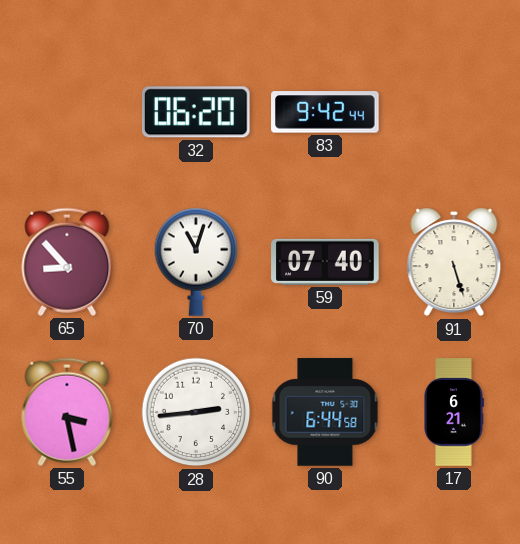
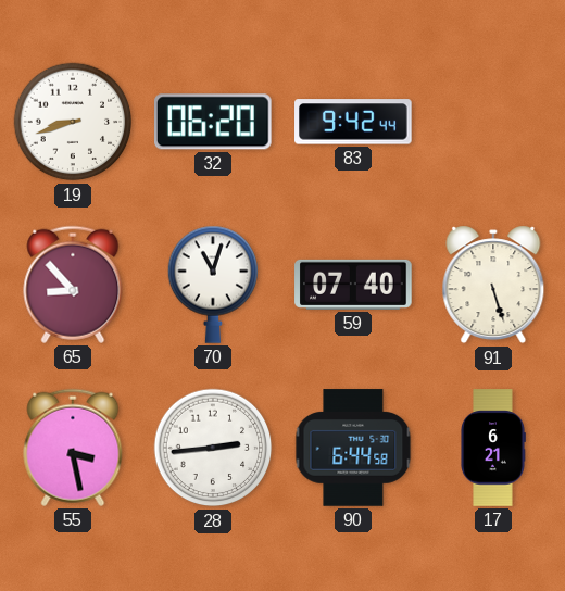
19: none -> 8:42
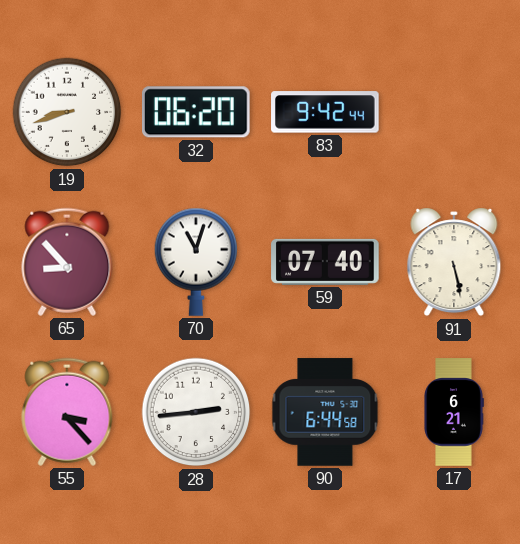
91: 5:27 -> 5:28
55: 3:28 -> 3:23
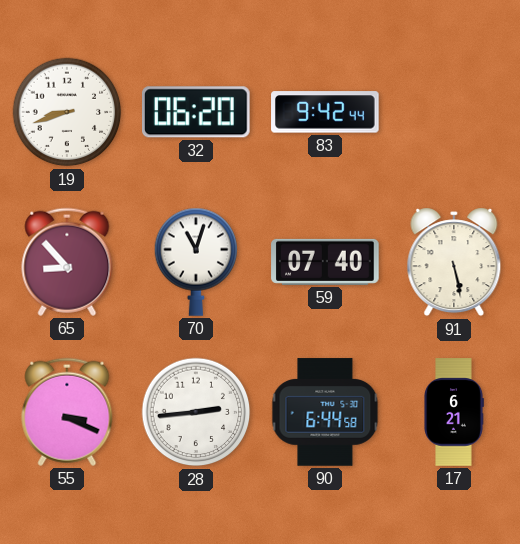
55: 3:23 -> 3:19
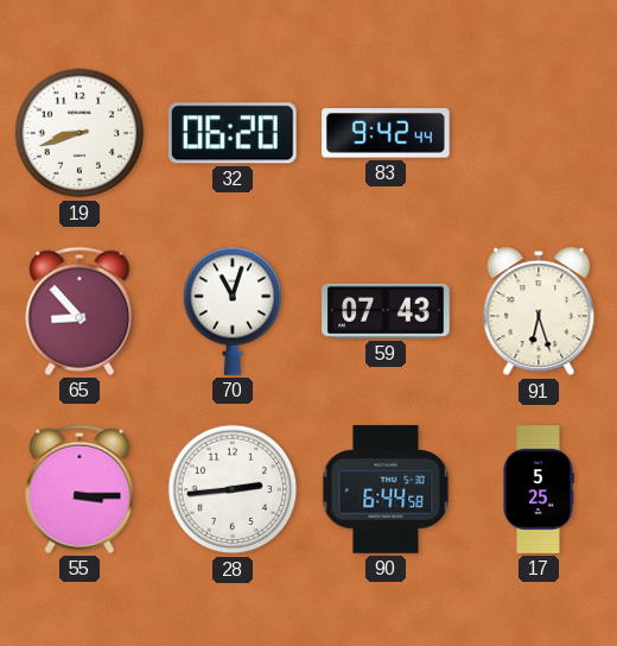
59: 07:40 -> 07:43
91: 5:28 -> 6:27
55: 3:19 -> 3:15
17: 6:21 -> 5:25
